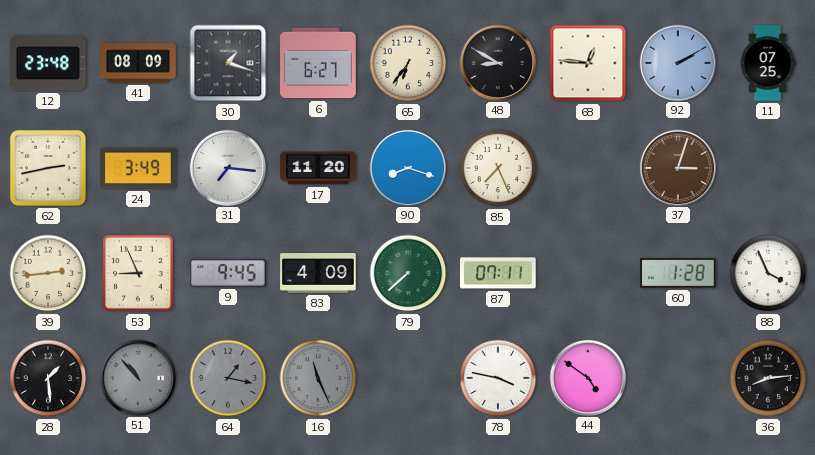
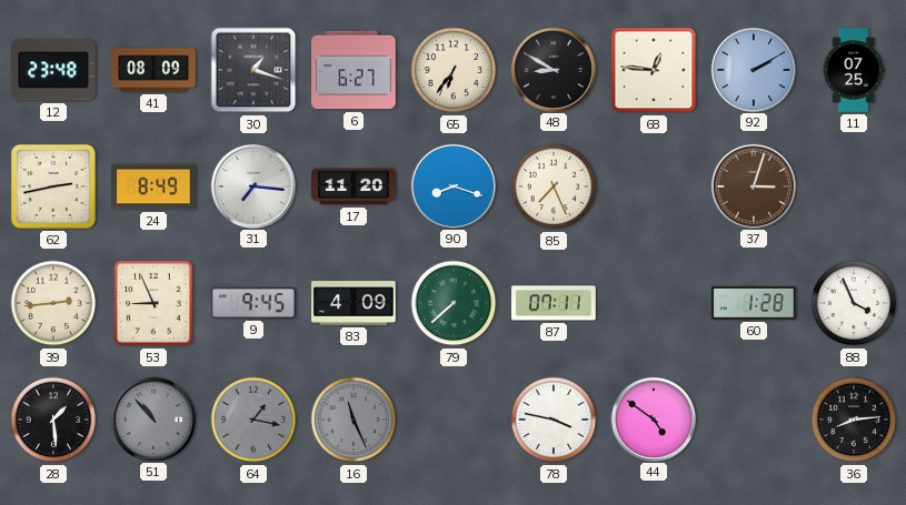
24: 3:49 -> 8:49
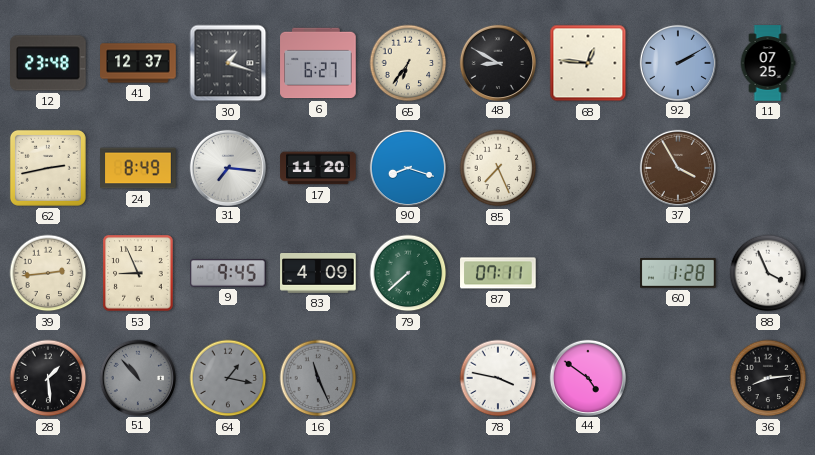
41: 08:09 -> 12:37
37: 3:03 -> 3:55
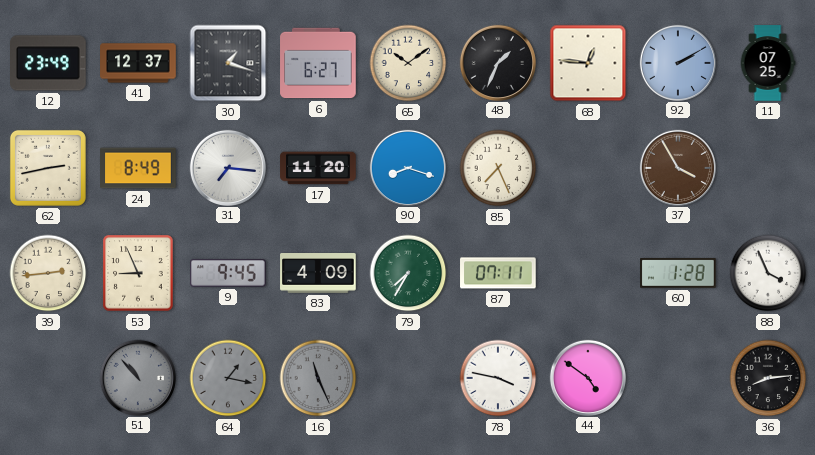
12: 23:48 -> 23:49
65: 6:36 -> 10:09
48: 8:50 -> 1:34
79: 7:38 -> 7:35
28: 1:29 -> none
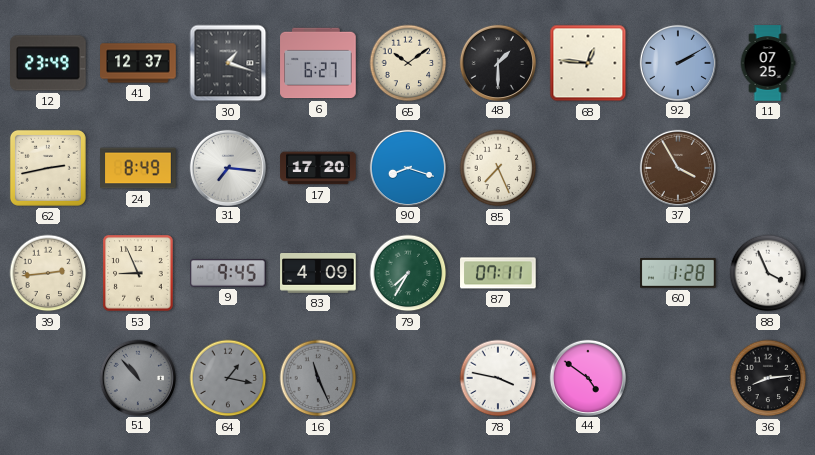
48: 1:34 -> 1:30
17: 11:20 -> 17:20
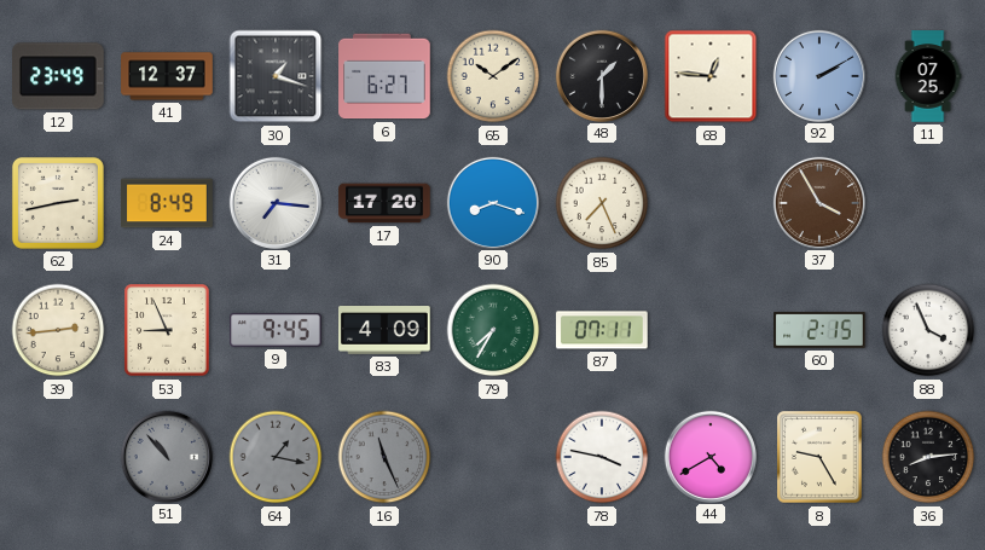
60: 1:28 -> 2:15
44: 4:51 -> 4:40
8: none -> 9:25
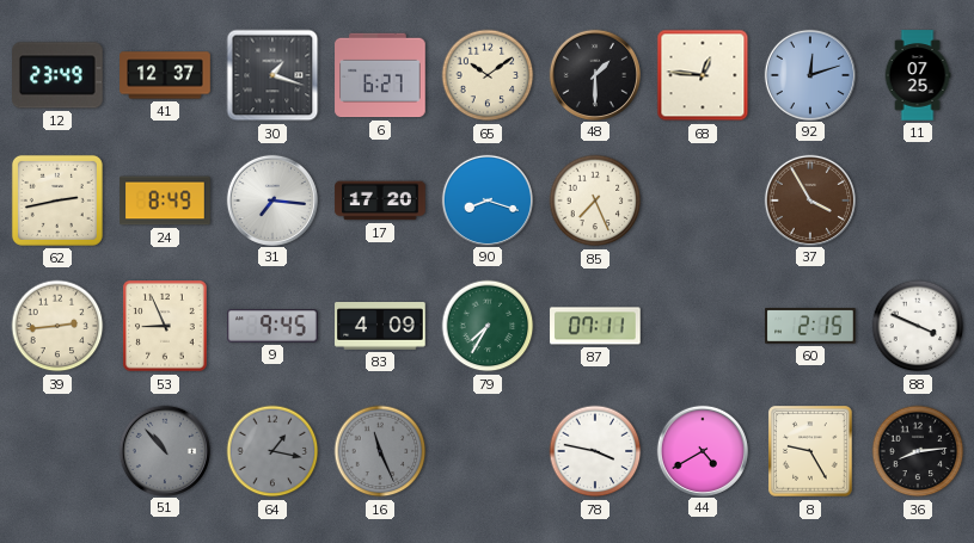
92: 2:10 -> 12:12
88: 3:56 -> 3:49
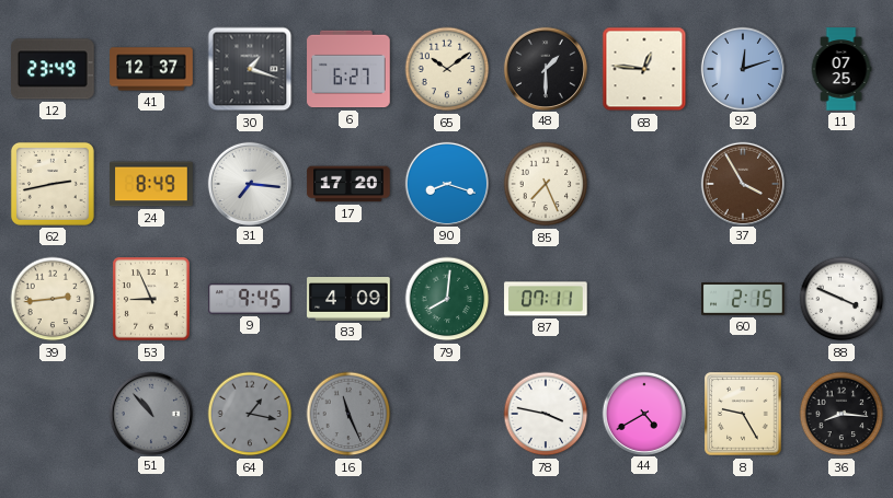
79: 7:35 -> 8:01
36: 8:14 -> 8:16
